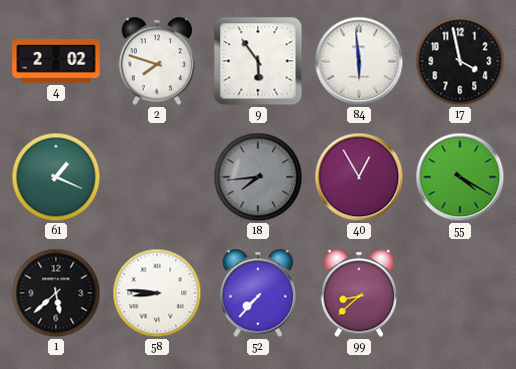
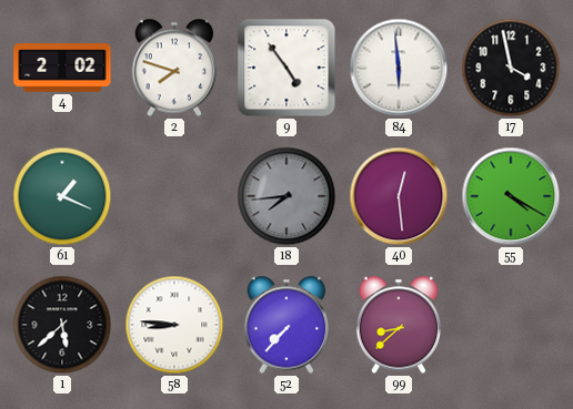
9: 5:54 -> 4:54
40: 12:55 -> 12:29
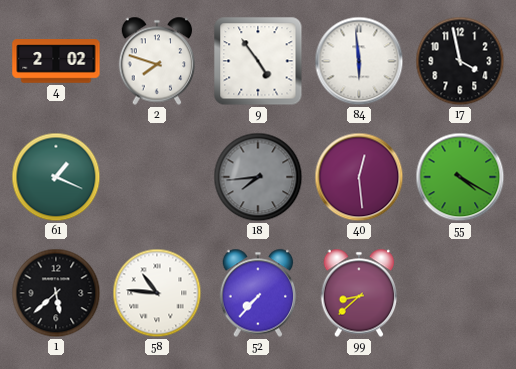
58: 8:46 -> 10:46
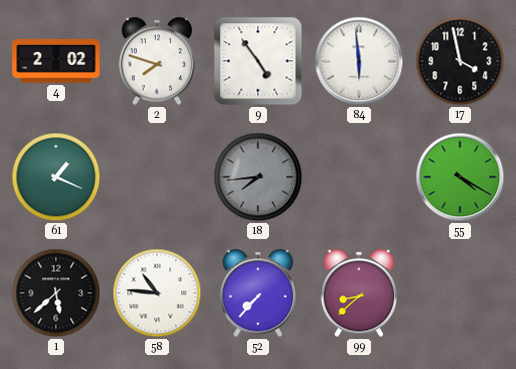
40: 12:29 -> none
